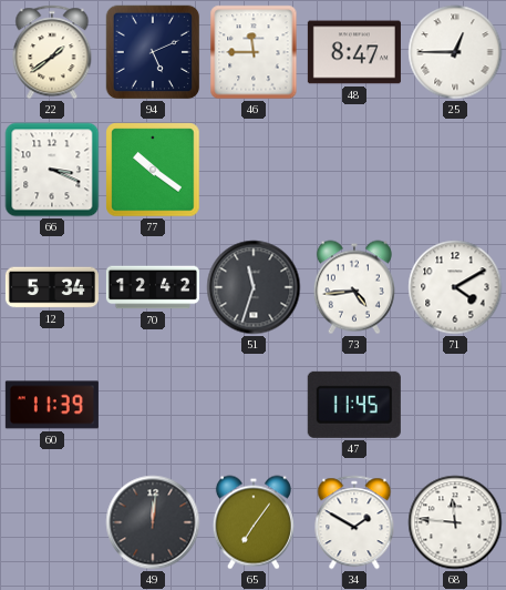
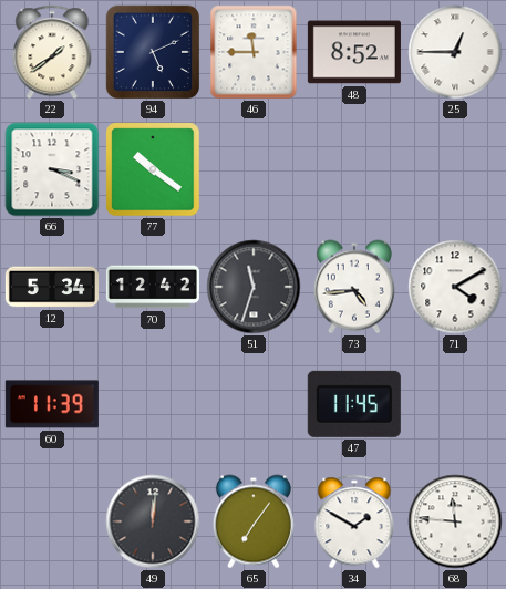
48: 8:47 -> 8:52
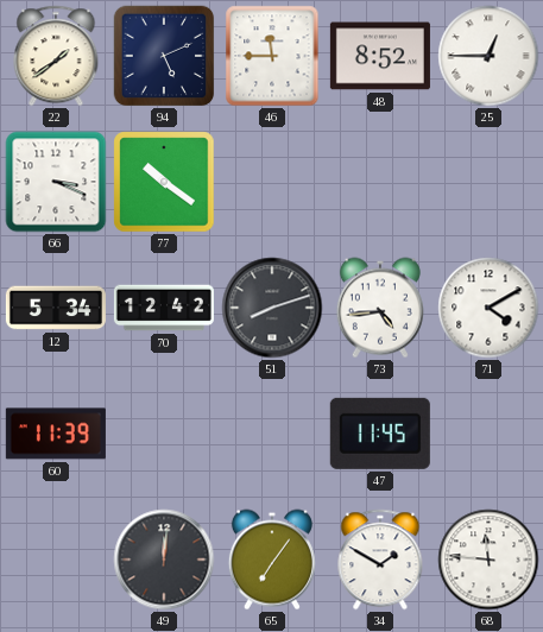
51: 11:33 -> 8:12
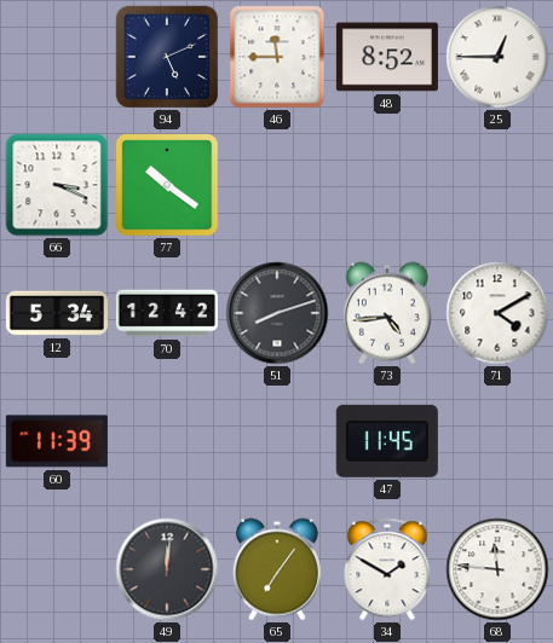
22: 1:39 -> none
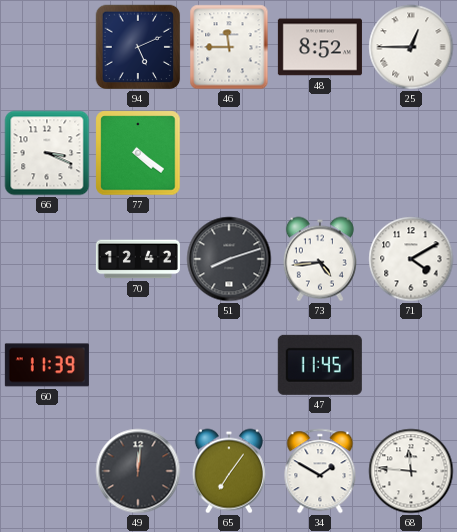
77: 10:21 -> 4:21
12: 5:34 -> none
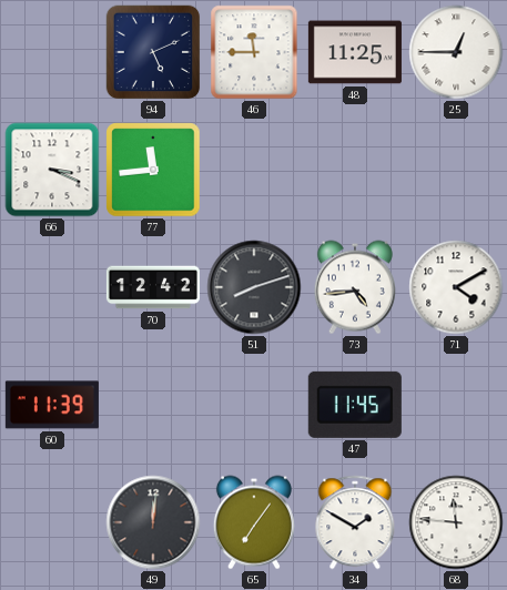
48: 8:52 -> 11:25
77: 4:21 -> 11:44
